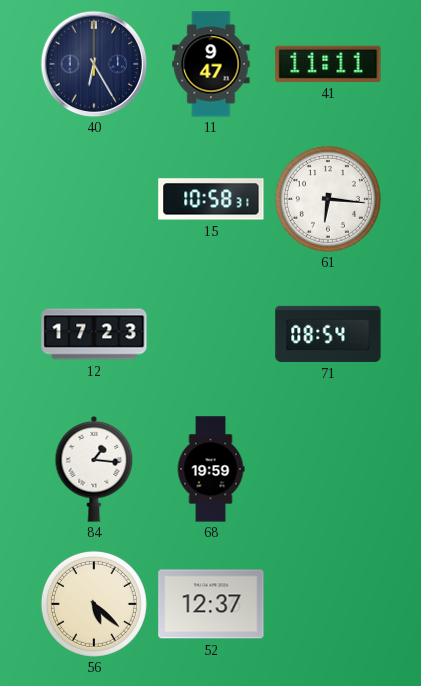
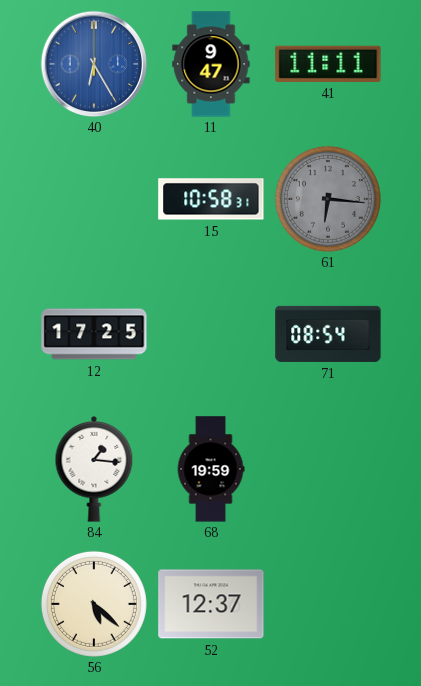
40 dial: navy -> blue
61 dial: white -> grey
12: 17:23 -> 17:25
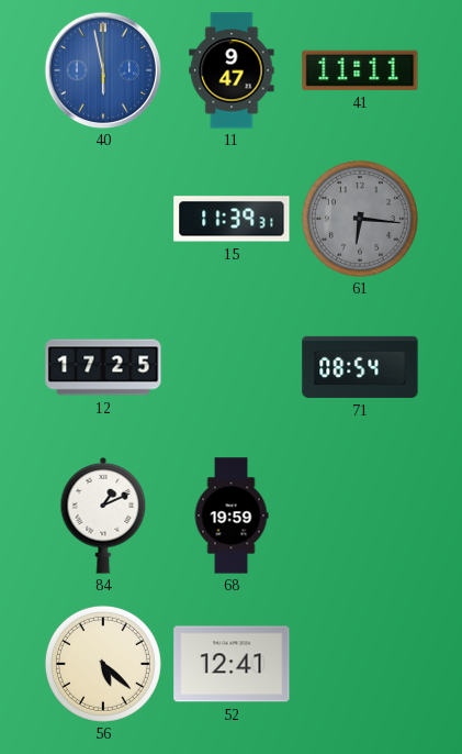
40: 6:25 -> 5:58
15: 10:58 -> 11:39
84: 1:16 -> 1:11
52: 12:37 -> 12:41
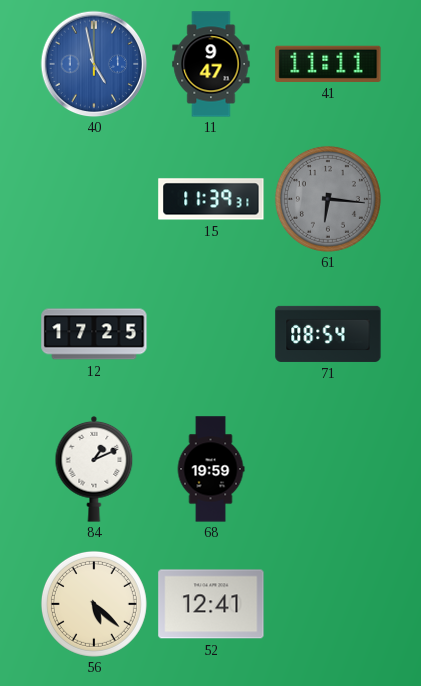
40: 5:58 -> 4:58
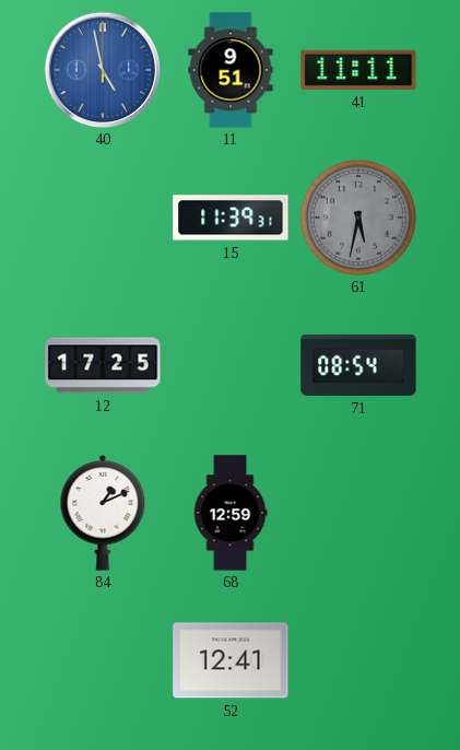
11: 9:47 -> 9:51
61: 6:16 -> 5:32
68: 19:59 -> 12:59
56: 5:22 -> none
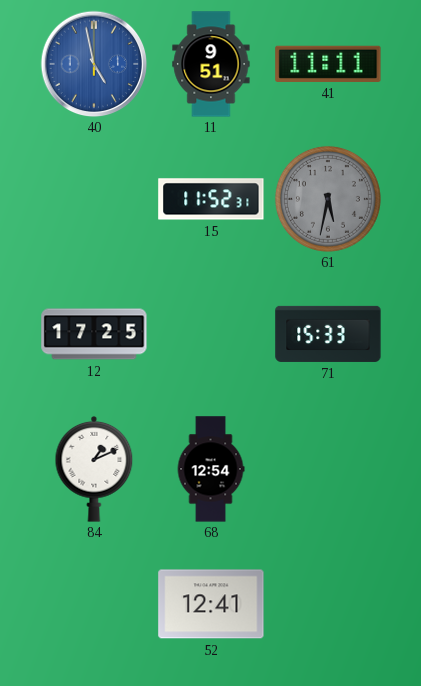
15: 11:39 -> 11:52
71: 08:54 -> 15:33
68: 12:59 -> 12:54
